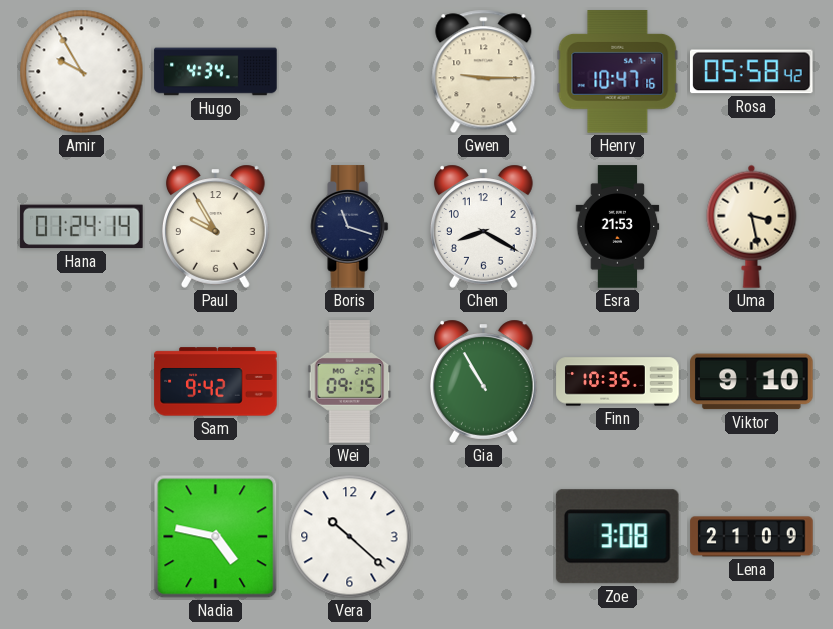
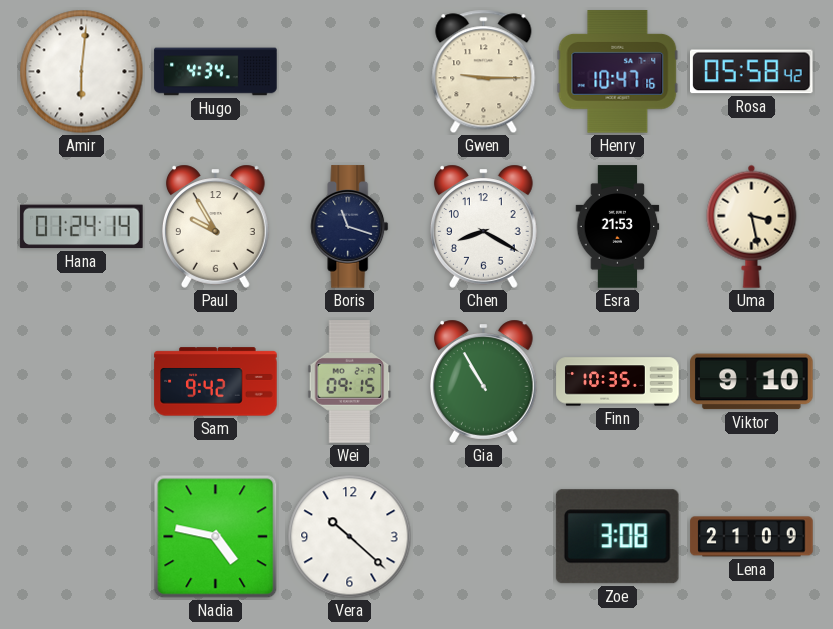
Amir: 9:55 -> 6:01
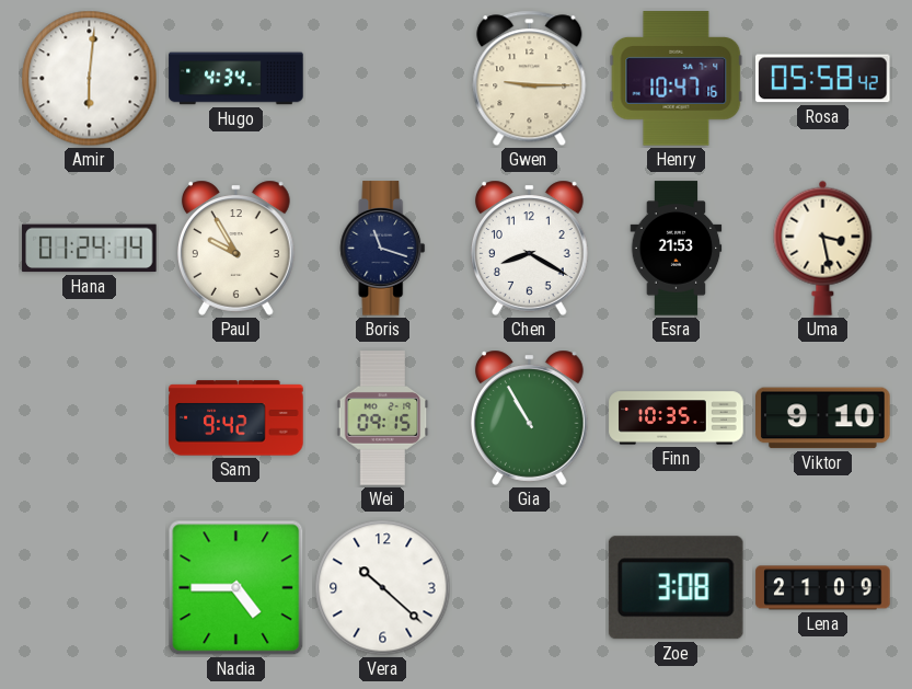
Nadia: 4:47 -> 4:45
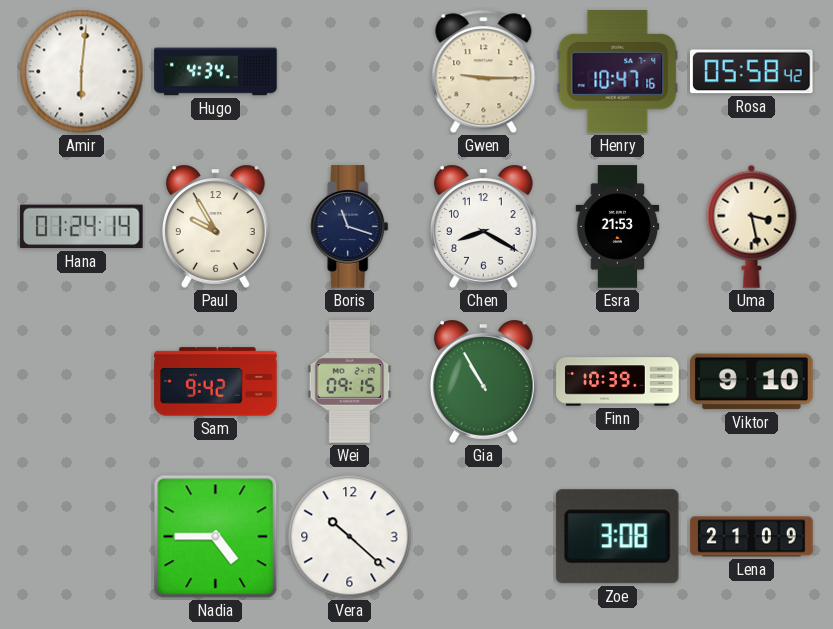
Finn: 10:35 -> 10:39
